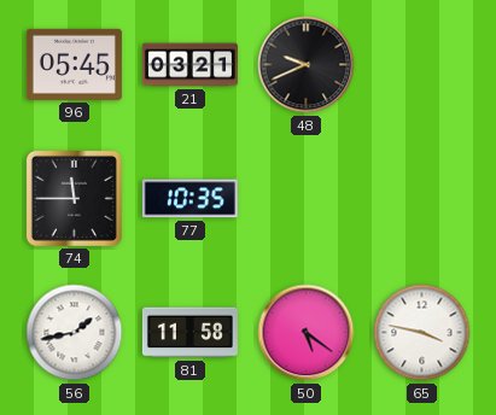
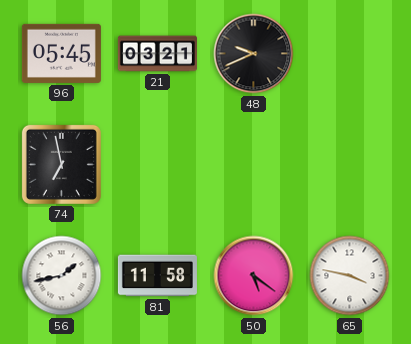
74: 11:45 -> 6:58
77: 10:35 -> none
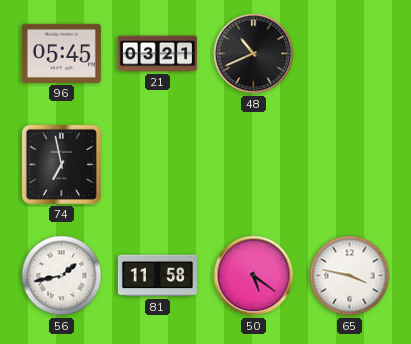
48: 9:41 -> 10:41
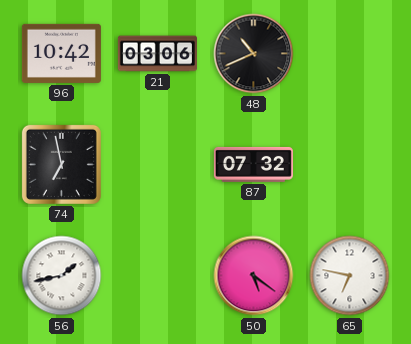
96: 05:45 -> 10:42
21: 03:21 -> 03:06
87: none -> 07:32
81: 11:58 -> none
65: 3:47 -> 6:47
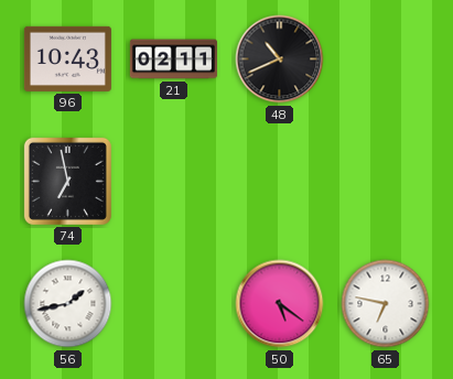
96: 10:42 -> 10:43
21: 03:06 -> 02:11
87: 07:32 -> none
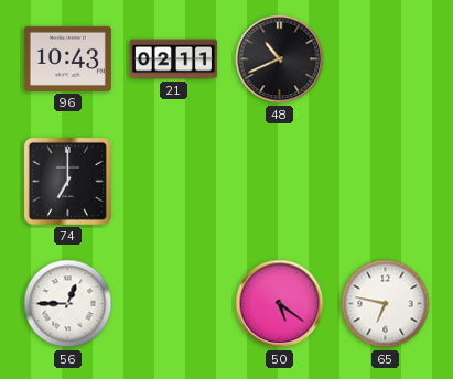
74: 6:58 -> 7:00
56: 1:43 -> 12:45
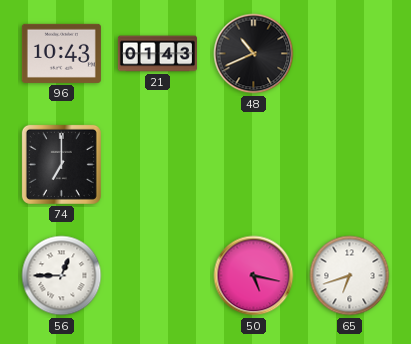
21: 02:11 -> 01:43
50: 5:21 -> 5:17
65: 6:47 -> 6:42
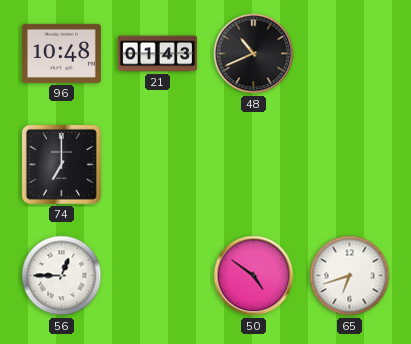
96: 10:43 -> 10:48
50: 5:17 -> 4:51
